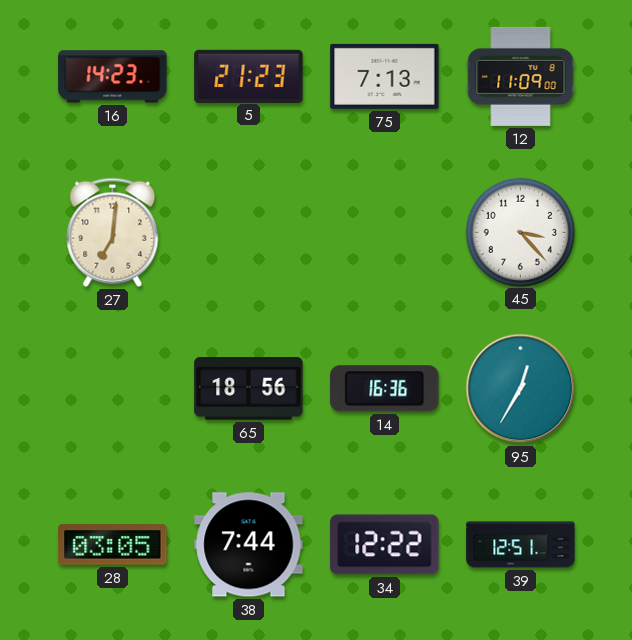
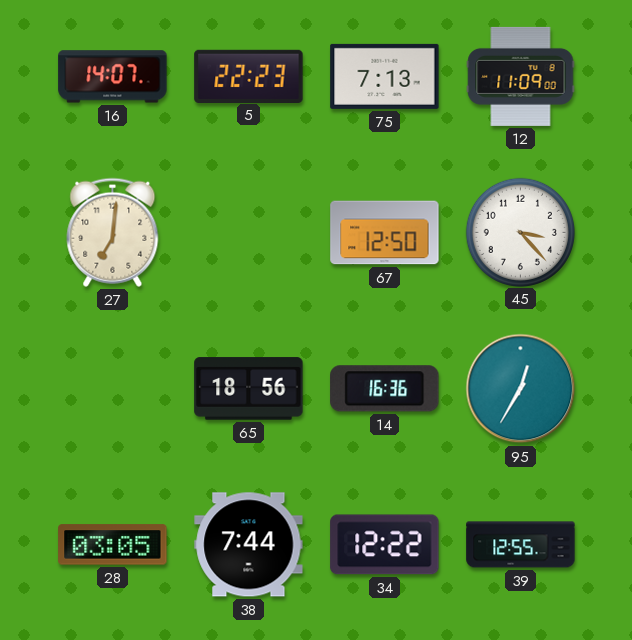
16: 14:23 -> 14:07
5: 21:23 -> 22:23
67: none -> 12:50
39: 12:51 -> 12:55
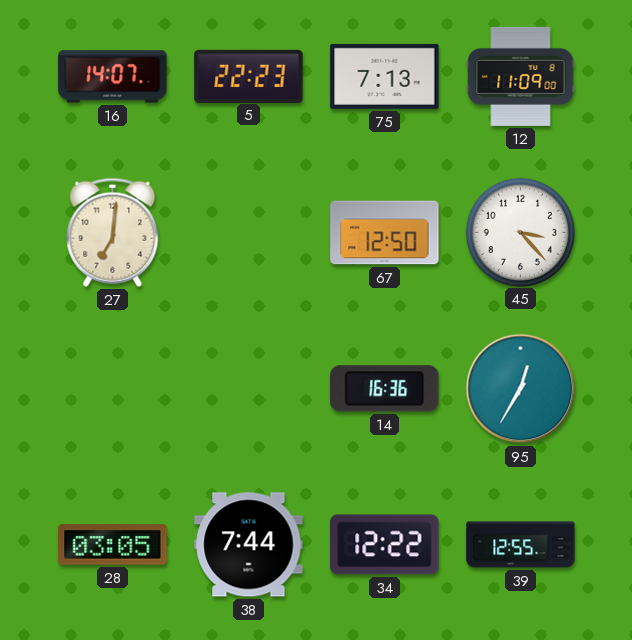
65: 18:56 -> none
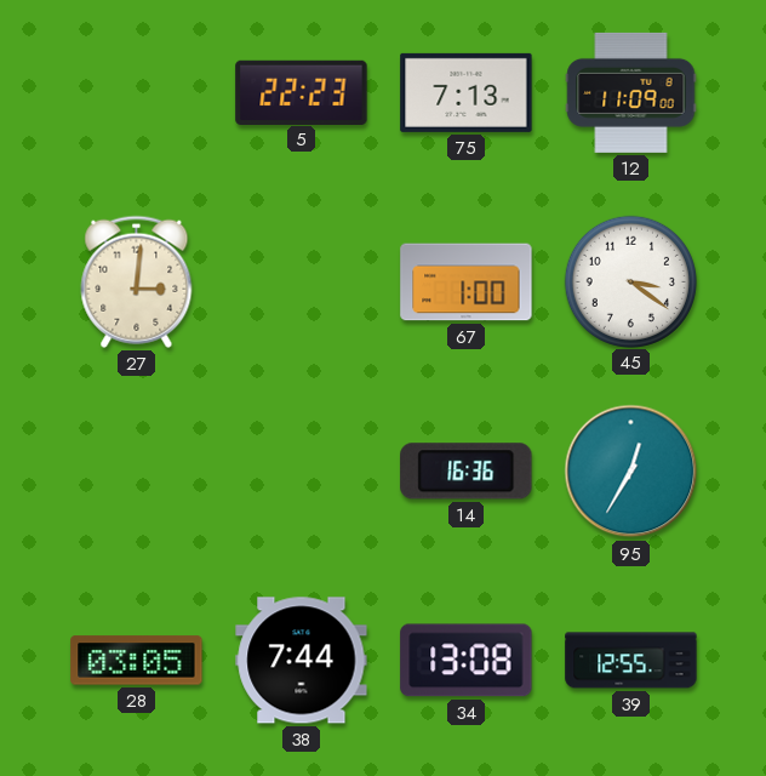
16: 14:07 -> none
27: 7:01 -> 3:01
67: 12:50 -> 1:00
45: 3:23 -> 3:21
34: 12:22 -> 13:08
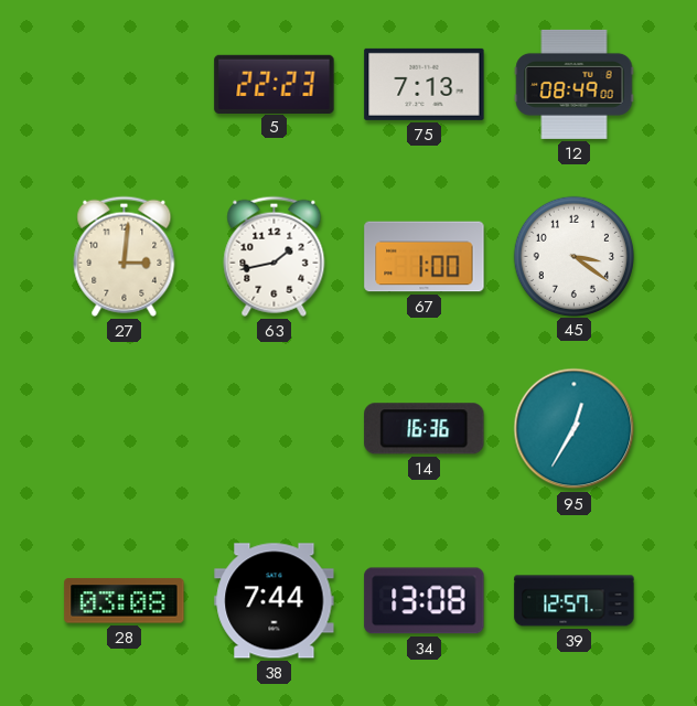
12: 11:09 -> 08:49
63: none -> 1:43
28: 03:05 -> 03:08
39: 12:55 -> 12:57
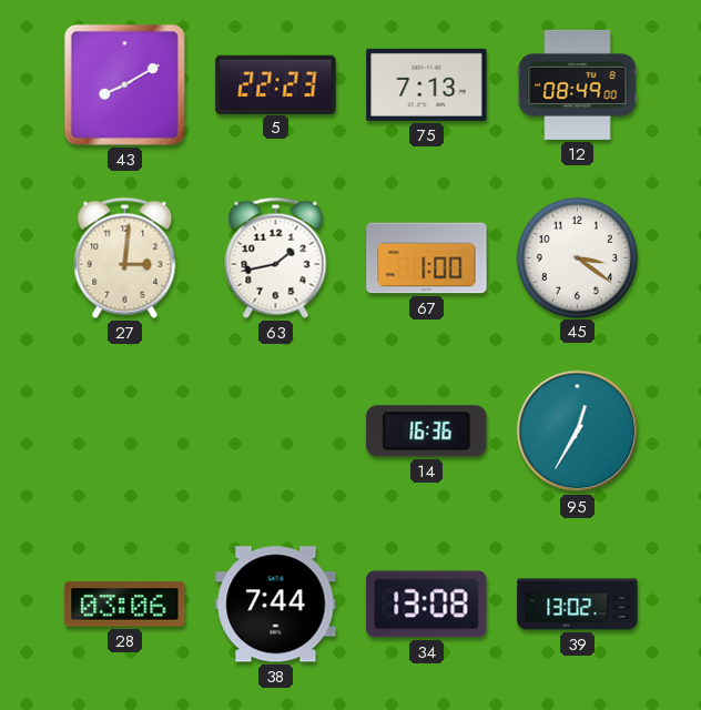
43: none -> 8:10
28: 03:08 -> 03:06
39: 12:57 -> 13:02
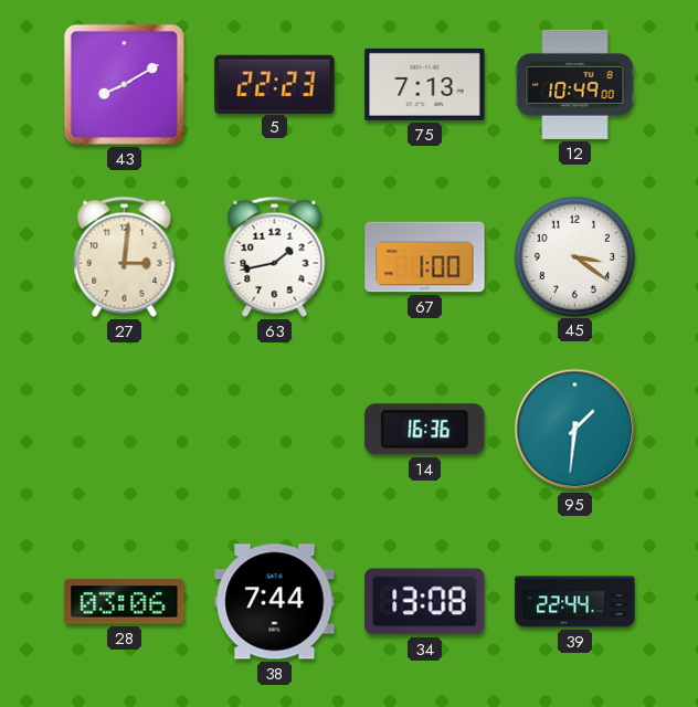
12: 08:49 -> 10:49
95: 12:35 -> 1:31
39: 13:02 -> 22:44
